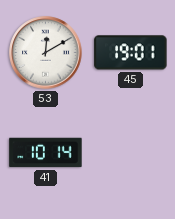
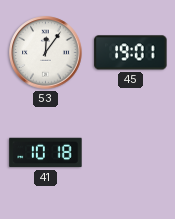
53: 12:10 -> 12:06
41: 10:14 -> 10:18
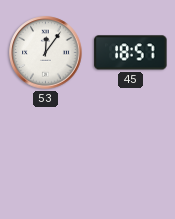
45: 19:01 -> 18:57
41: 10:18 -> none
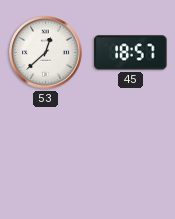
53: 12:06 -> 12:38
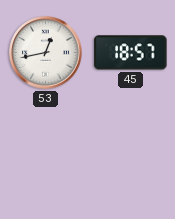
53: 12:38 -> 12:43
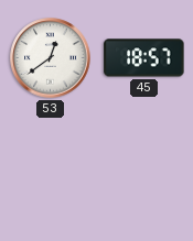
53: 12:43 -> 12:39
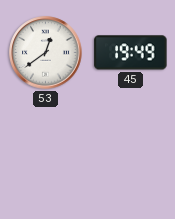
45: 18:57 -> 19:49
